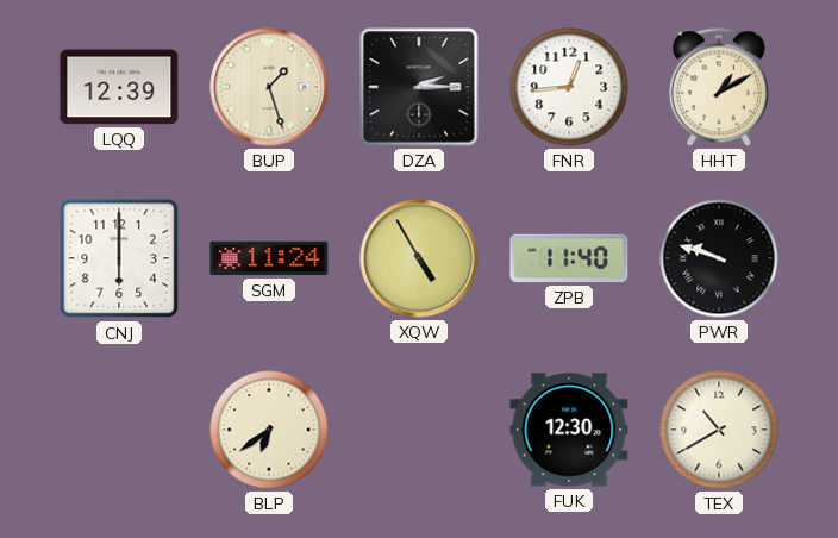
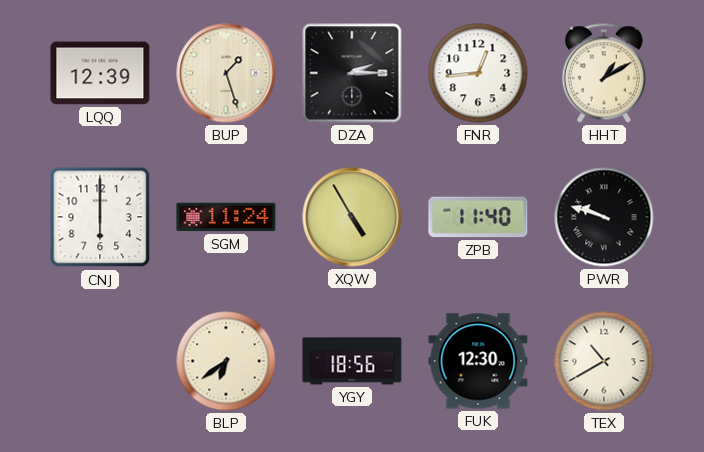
YGY: none -> 18:56
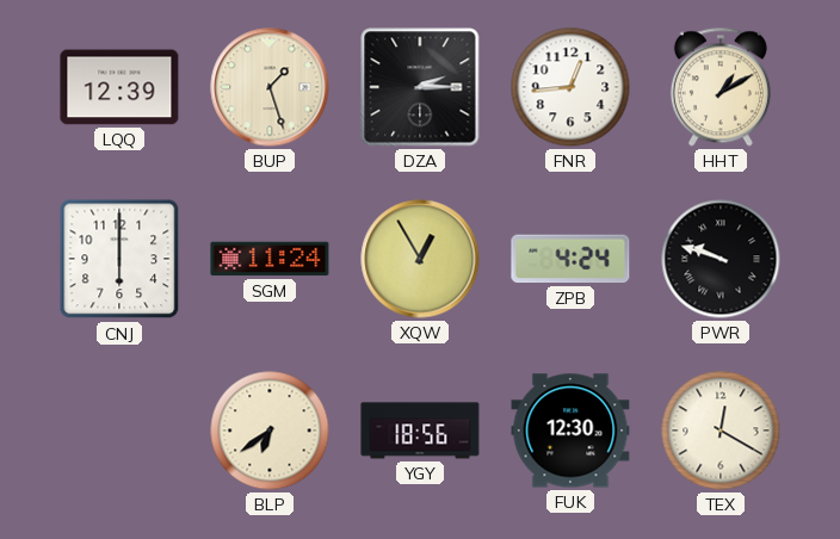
XQW: 4:55 -> 12:55
ZPB: 11:40 -> 4:24
TEX: 10:40 -> 12:20
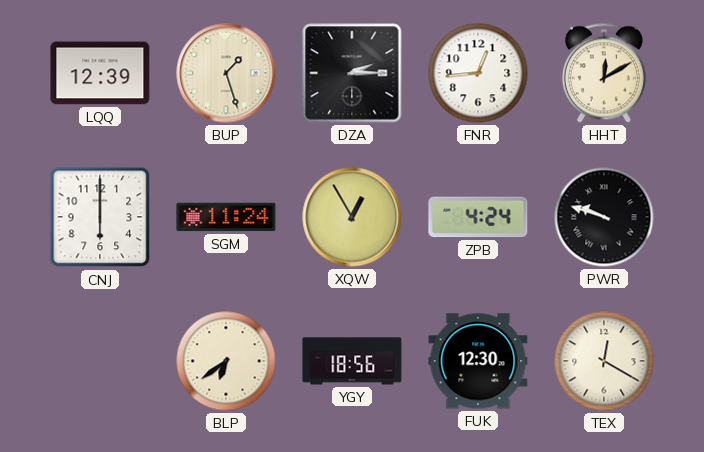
HHT: 1:10 -> 12:10
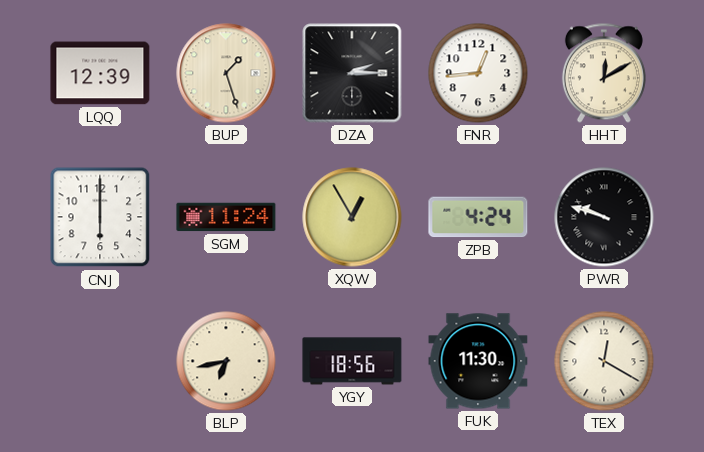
BLP: 6:39 -> 6:43
FUK: 12:30 -> 11:30
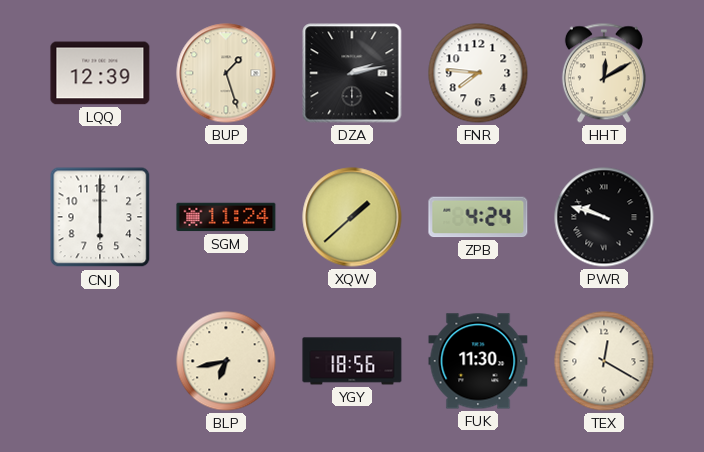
DZA: 2:15 -> 2:13
FNR: 12:44 -> 7:46
XQW: 12:55 -> 1:38
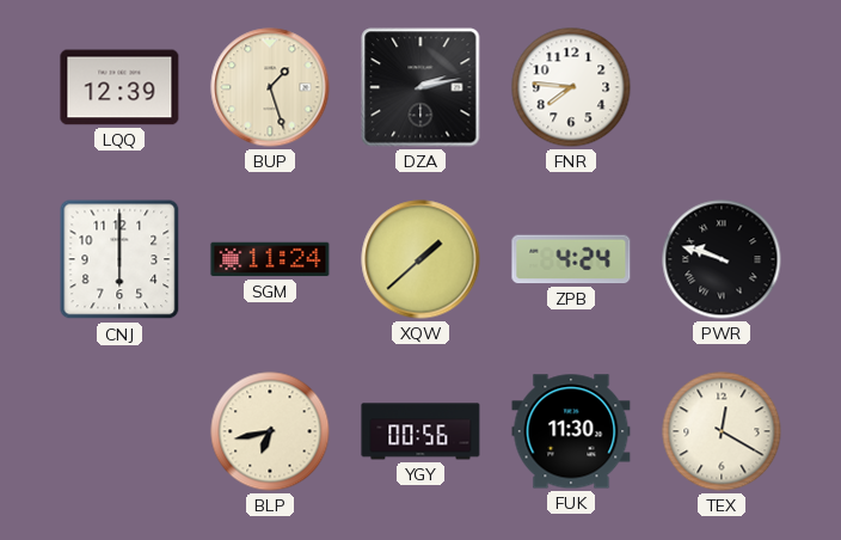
HHT: 12:10 -> none
YGY: 18:56 -> 00:56
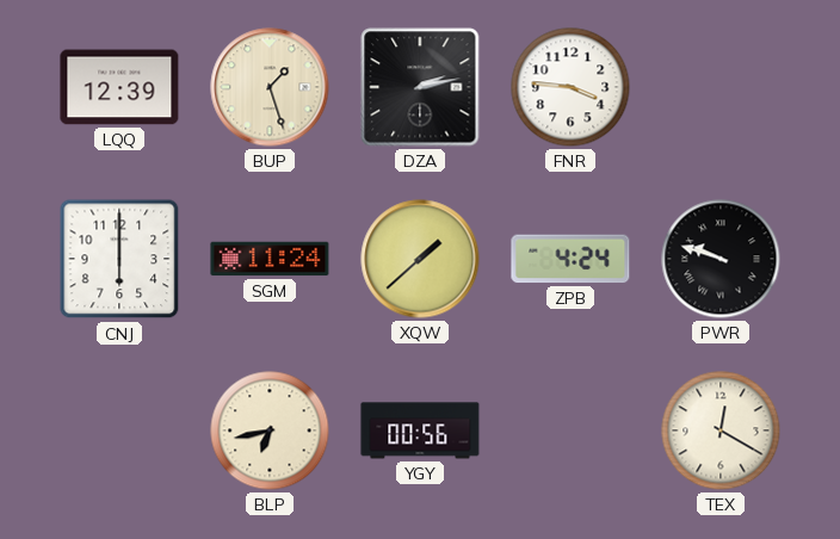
FNR: 7:46 -> 3:46
FUK: 11:30 -> none
